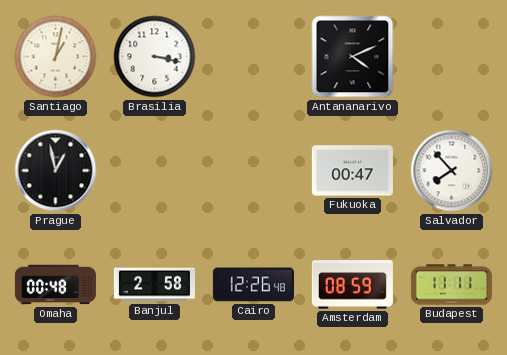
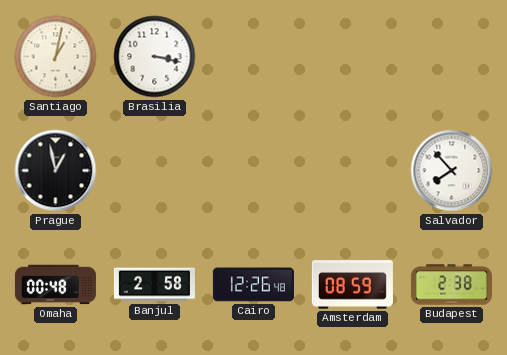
Antananarivo: 4:11 -> none
Fukuoka: 00:47 -> none
Budapest: 11:11 -> 2:38
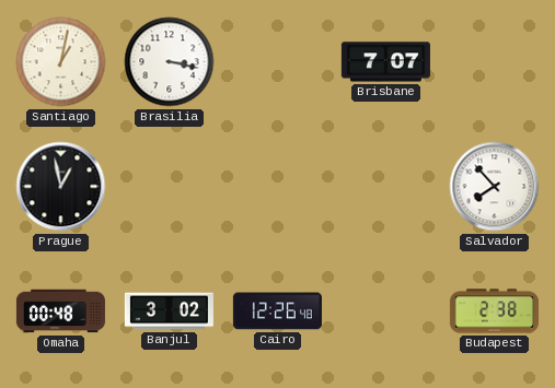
Brisbane: none -> 7:07
Banjul: 2:58 -> 3:02
Amsterdam: 08:59 -> none
